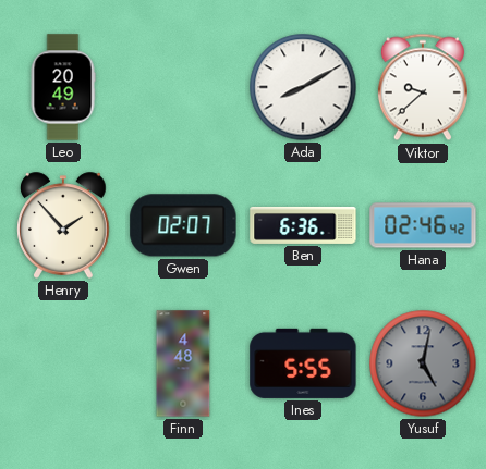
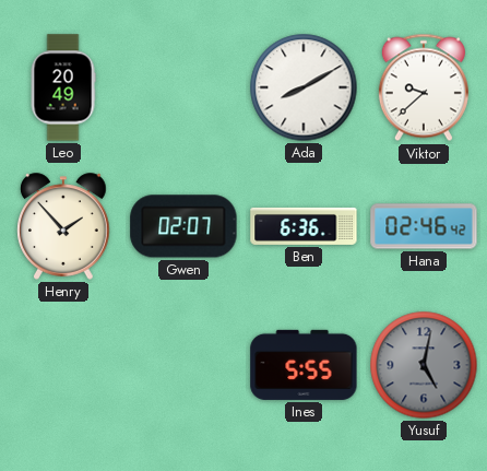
Finn: 4:48 -> none
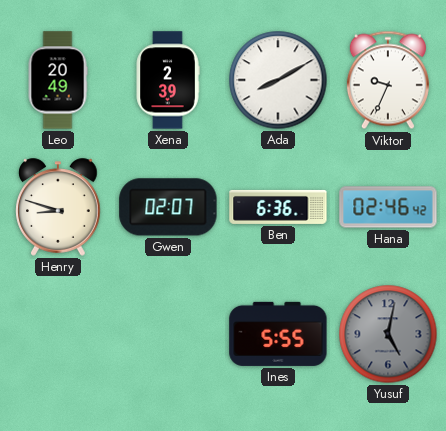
Xena: none -> 2:39
Viktor: 9:38 -> 9:34
Henry: 1:53 -> 8:48
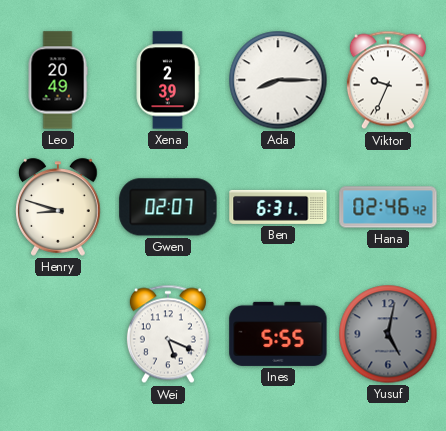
Ada: 8:10 -> 8:15
Ben: 6:36 -> 6:31
Wei: none -> 5:19
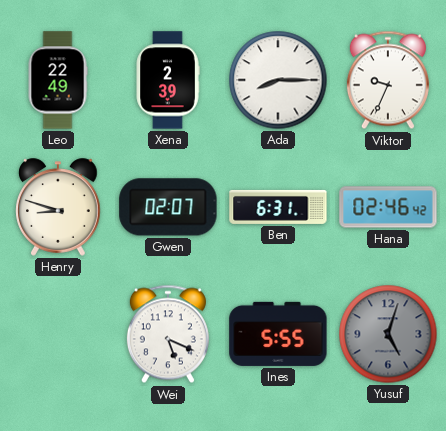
Leo: 20:49 -> 22:49
Yusuf: 5:02 -> 5:03
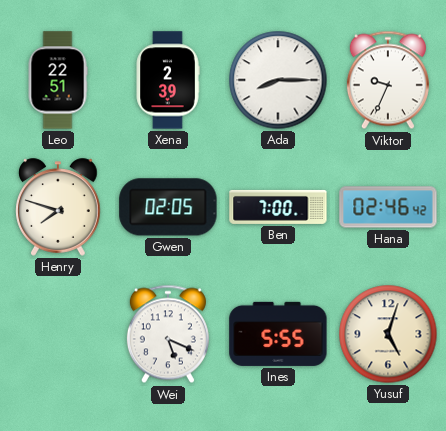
Leo: 22:49 -> 22:51
Henry: 8:48 -> 7:48
Gwen: 02:07 -> 02:05
Ben: 6:31 -> 7:00
Yusuf dial: grey -> cream
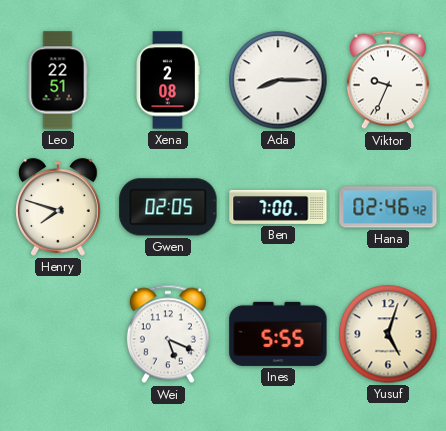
Xena: 2:39 -> 2:08
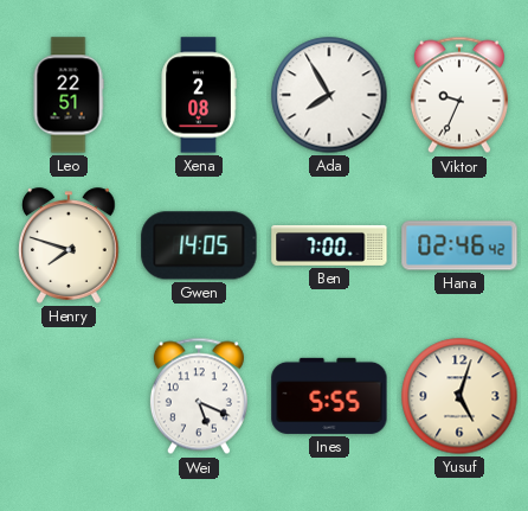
Ada: 8:15 -> 7:55
Gwen: 02:05 -> 14:05
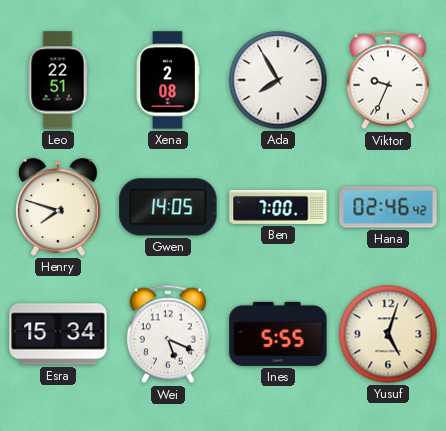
Esra: none -> 15:34
